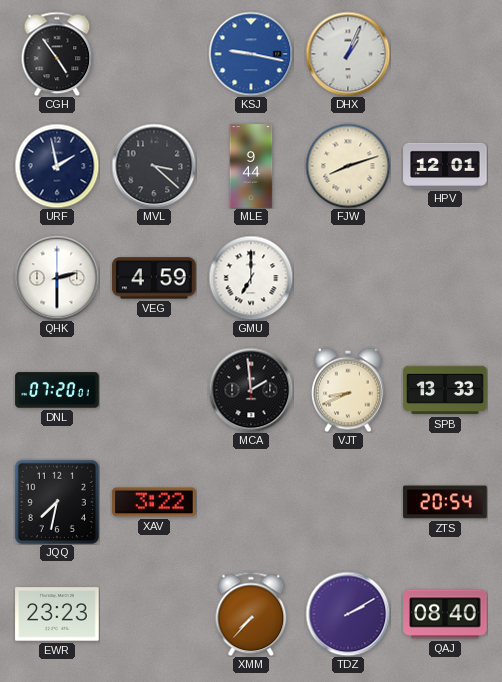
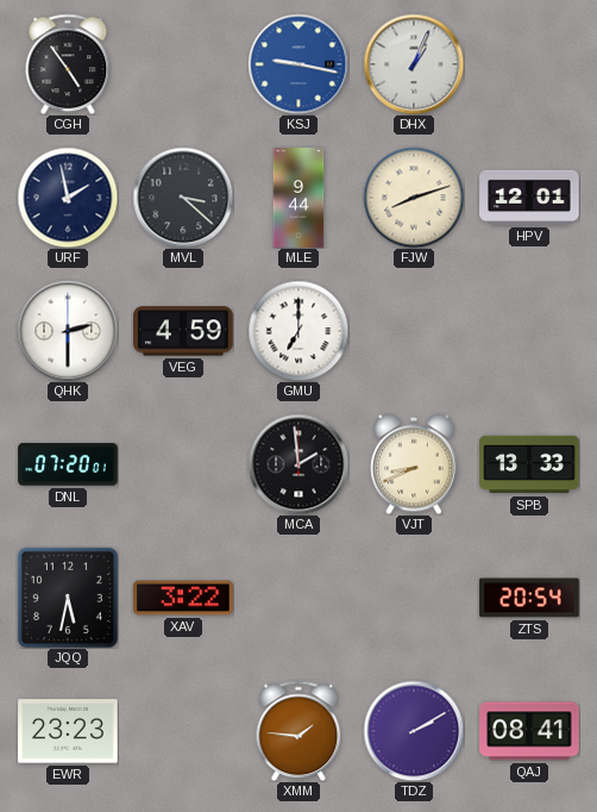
JQQ: 7:32 -> 5:32
XMM: 7:37 -> 1:46
QAJ: 08:40 -> 08:41
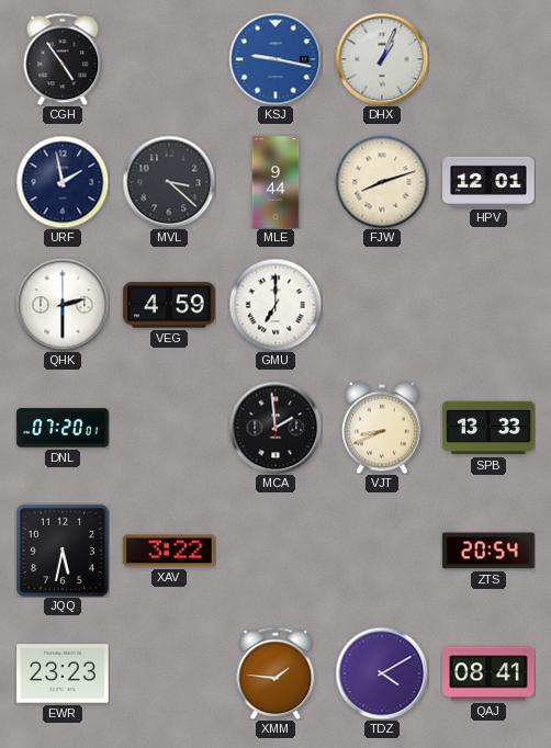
TDZ: 2:10 -> 4:10
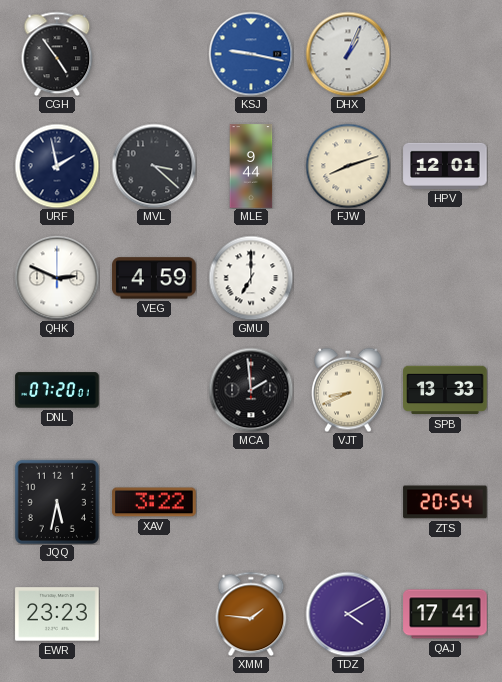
QHK: 2:30 -> 2:49
QAJ: 08:41 -> 17:41
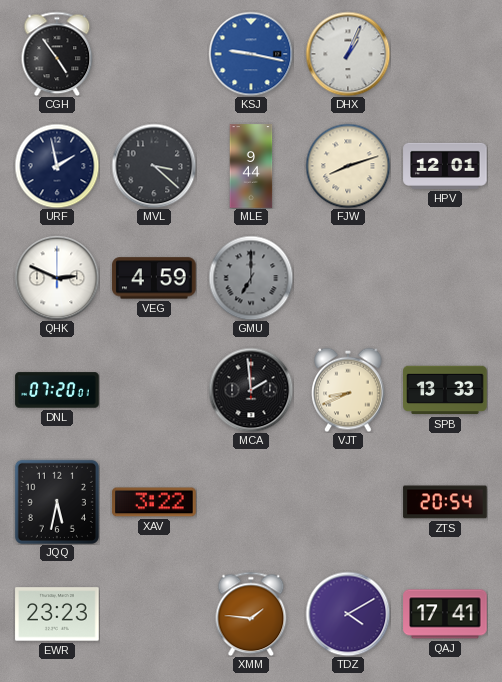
GMU dial: white -> grey
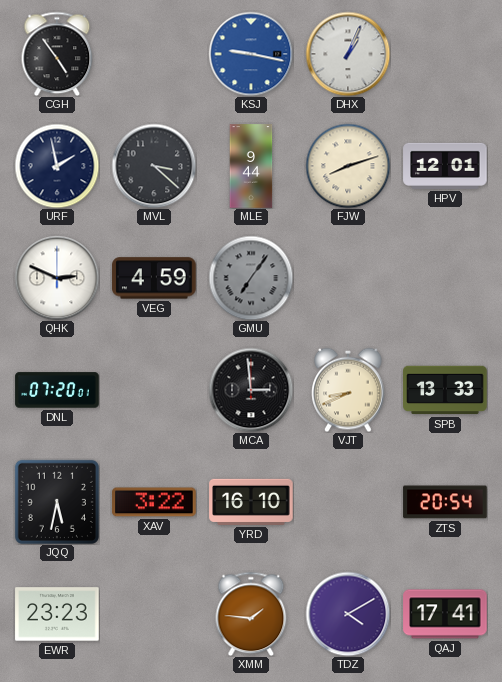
GMU: 7:00 -> 7:06
MCA: 1:59 -> 2:59
YRD: none -> 16:10
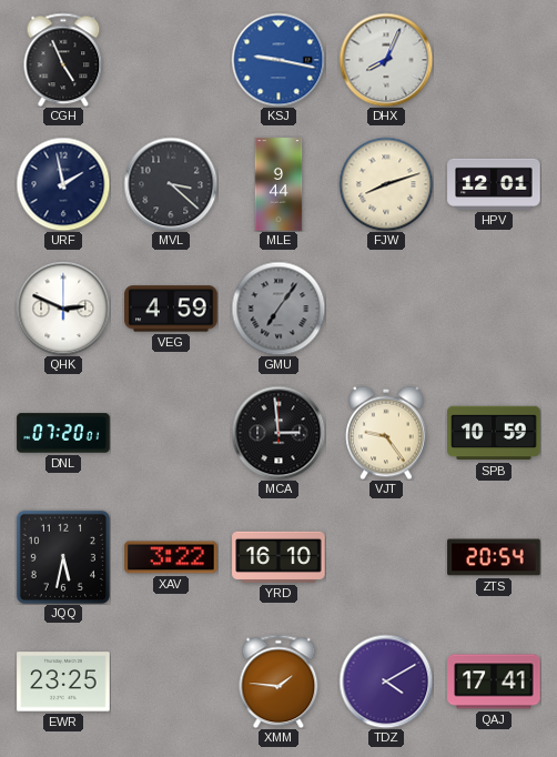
CGH: 4:54 -> 4:56
DHX: 1:04 -> 8:04
VJT: 8:41 -> 9:24
SPB: 13:33 -> 10:59
EWR: 23:23 -> 23:25
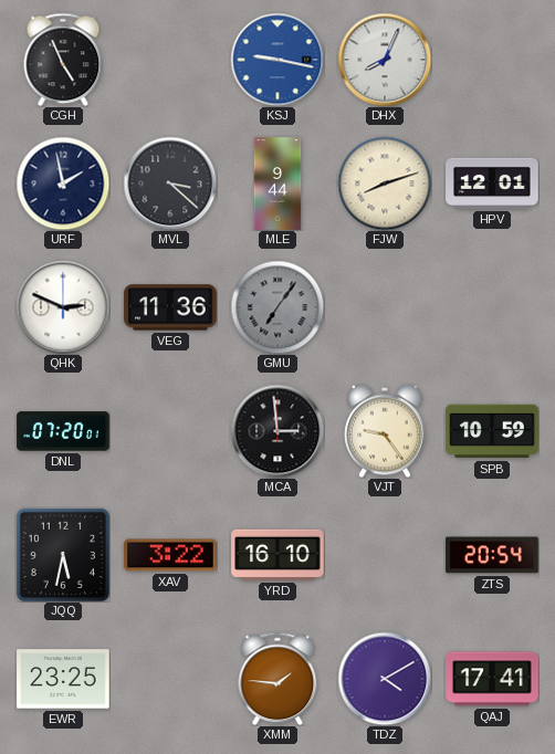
VEG: 4:59 -> 11:36
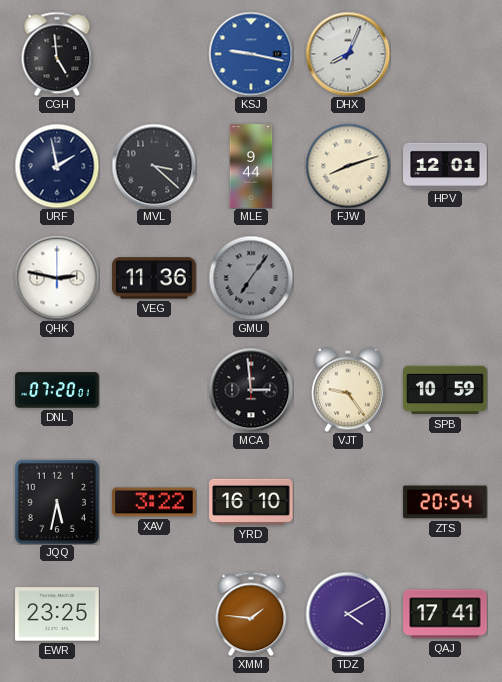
CGH: 4:56 -> 4:59
QHK: 2:49 -> 2:47
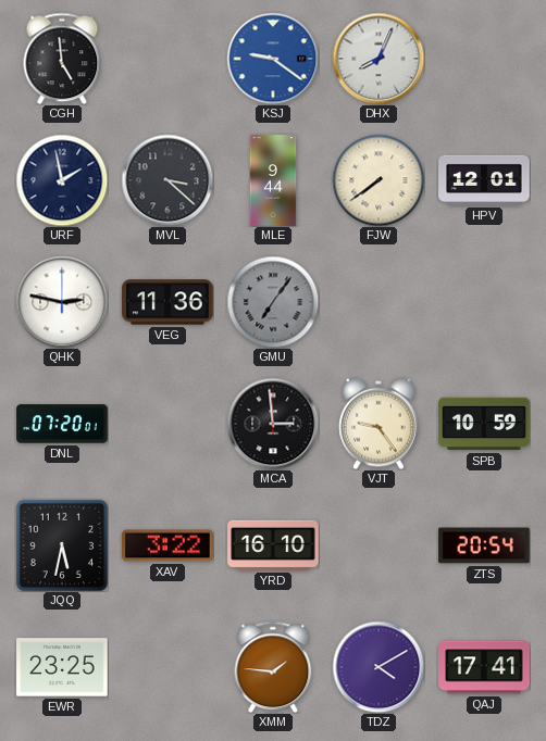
KSJ: 9:17 -> 9:21
FJW: 8:12 -> 7:39
